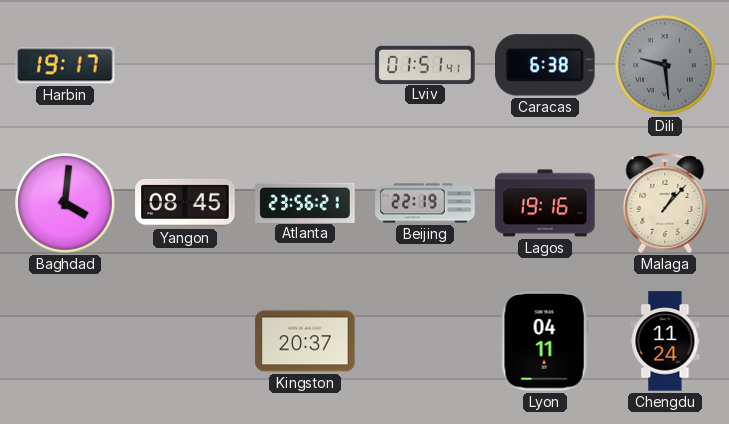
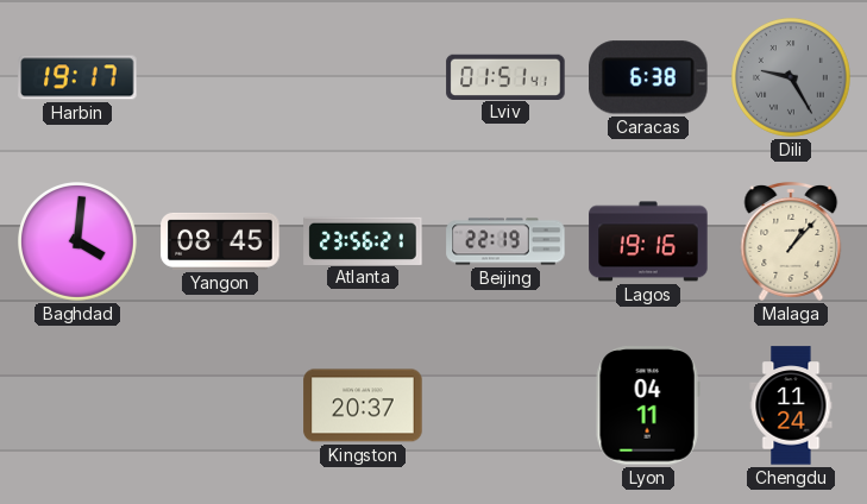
Dili: 9:29 -> 9:25
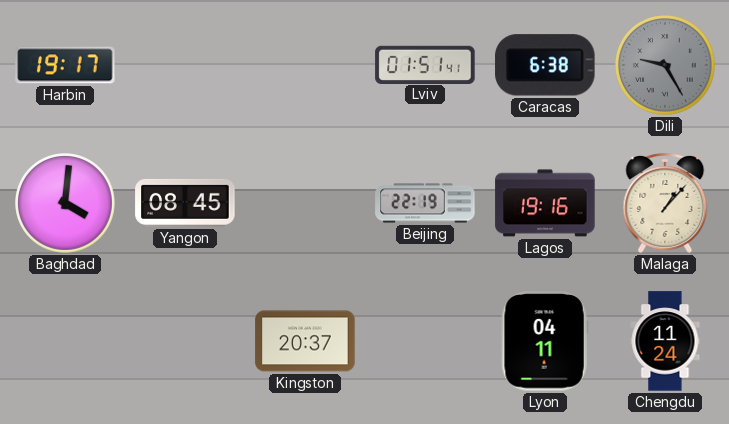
Atlanta: 23:56 -> none
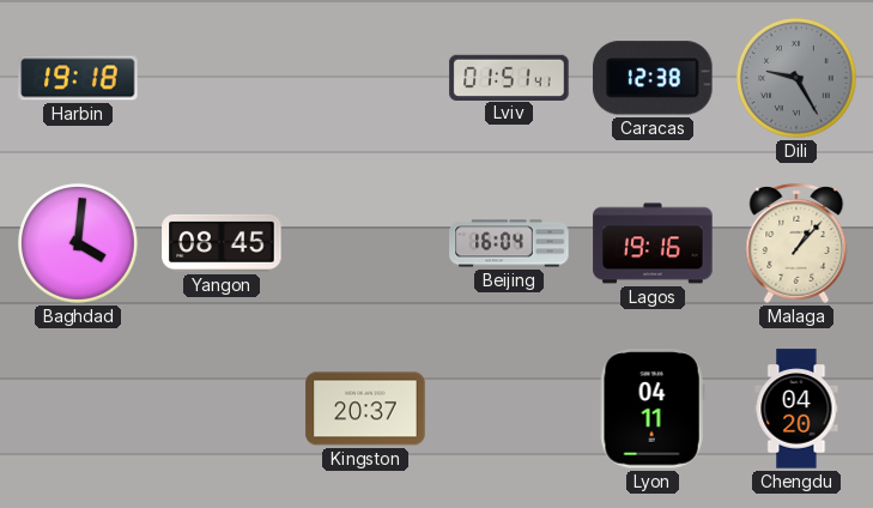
Harbin: 19:17 -> 19:18
Caracas: 6:38 -> 12:38
Beijing: 22:19 -> 16:04
Chengdu: 11:24 -> 04:20
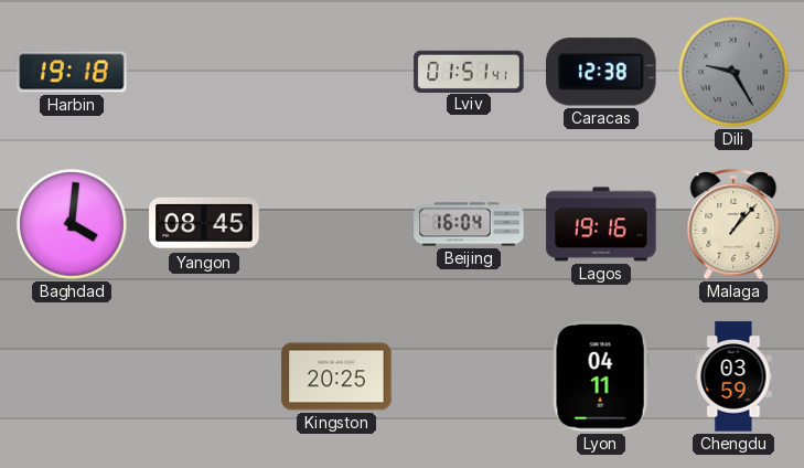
Kingston: 20:37 -> 20:25
Chengdu: 04:20 -> 03:59
